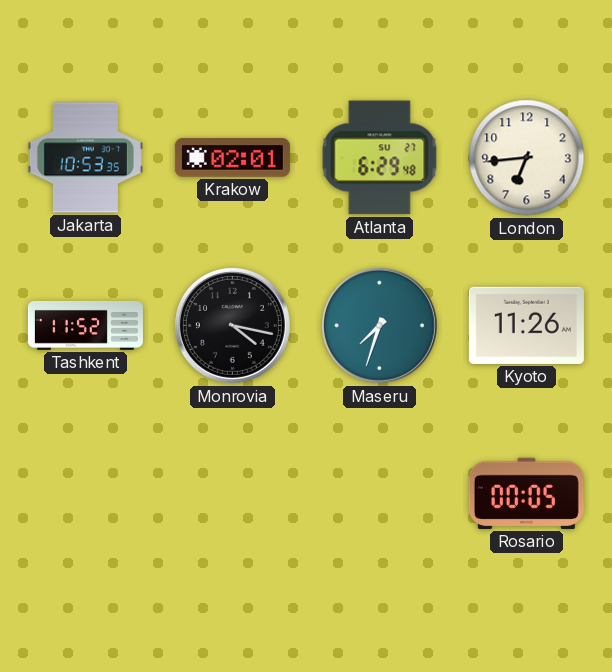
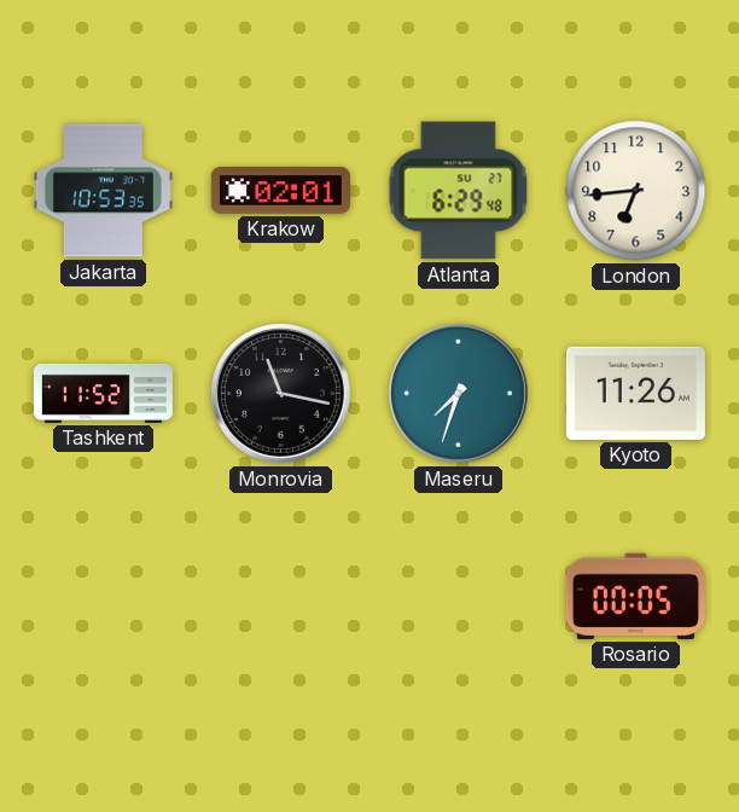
Monrovia: 4:17 -> 11:17
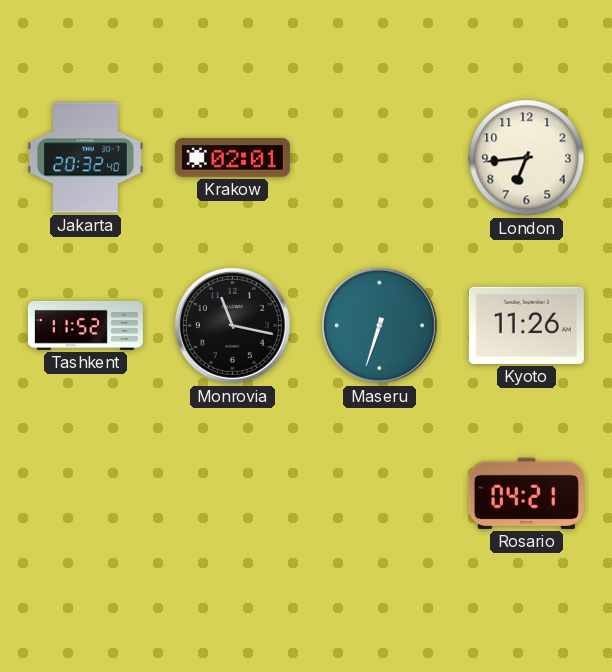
Jakarta: 10:53 -> 20:32
Atlanta: 6:29 -> none
Maseru: 7:33 -> 6:33
Rosario: 00:05 -> 04:21
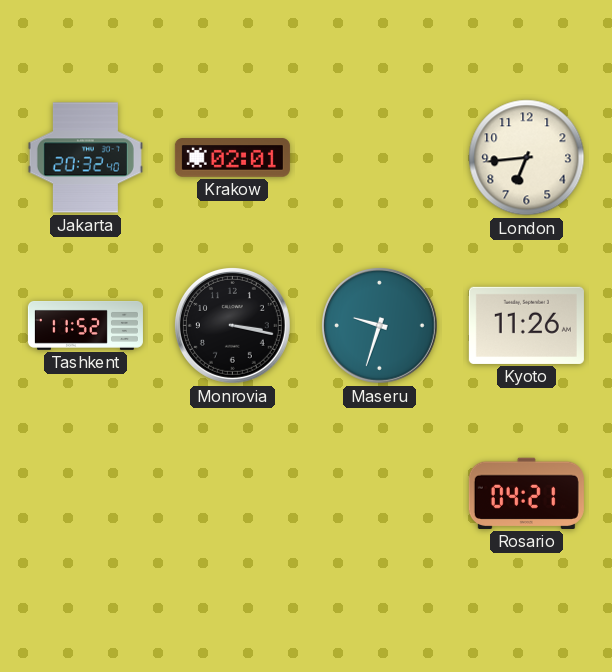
Monrovia: 11:17 -> 3:17
Maseru: 6:33 -> 9:33
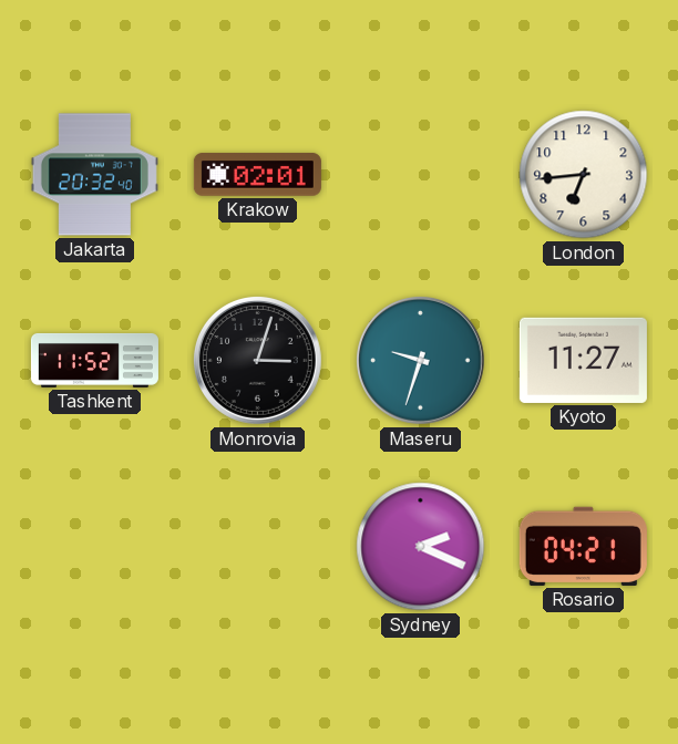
Monrovia: 3:17 -> 3:03
Kyoto: 11:26 -> 11:27
Sydney: none -> 2:19
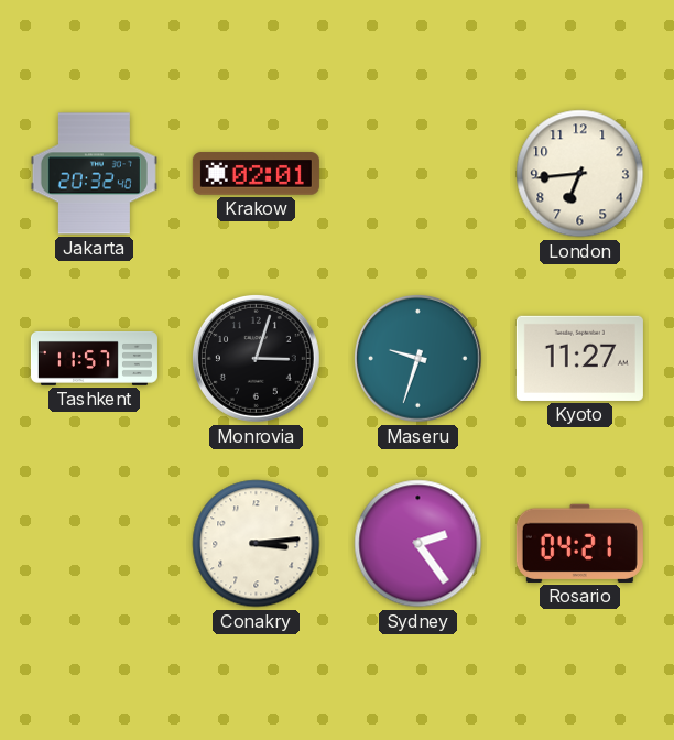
Tashkent: 11:52 -> 11:57
Conakry: none -> 3:14
Sydney: 2:19 -> 2:24
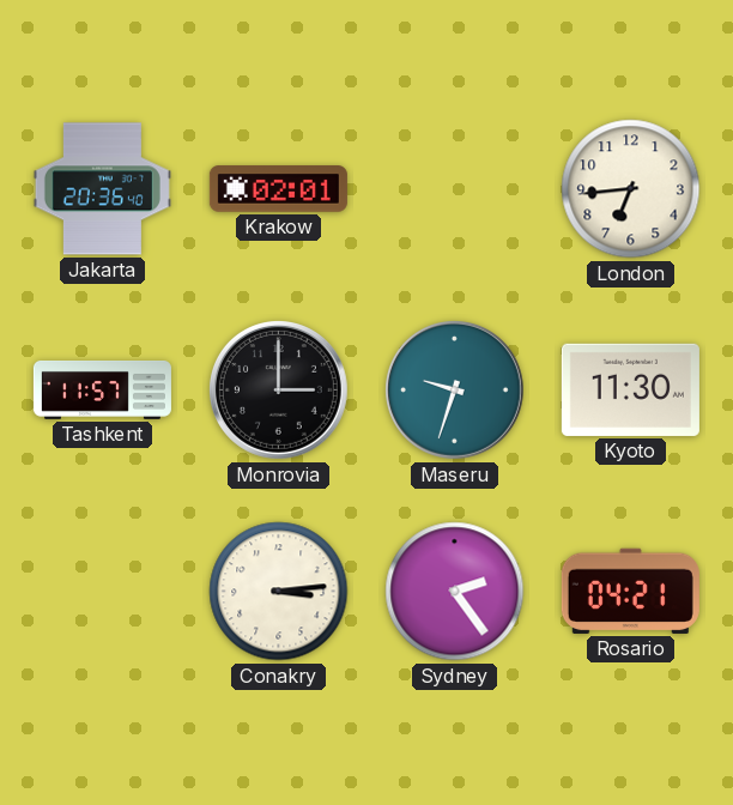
Jakarta: 20:32 -> 20:36
Monrovia: 3:03 -> 3:00
Kyoto: 11:27 -> 11:30
